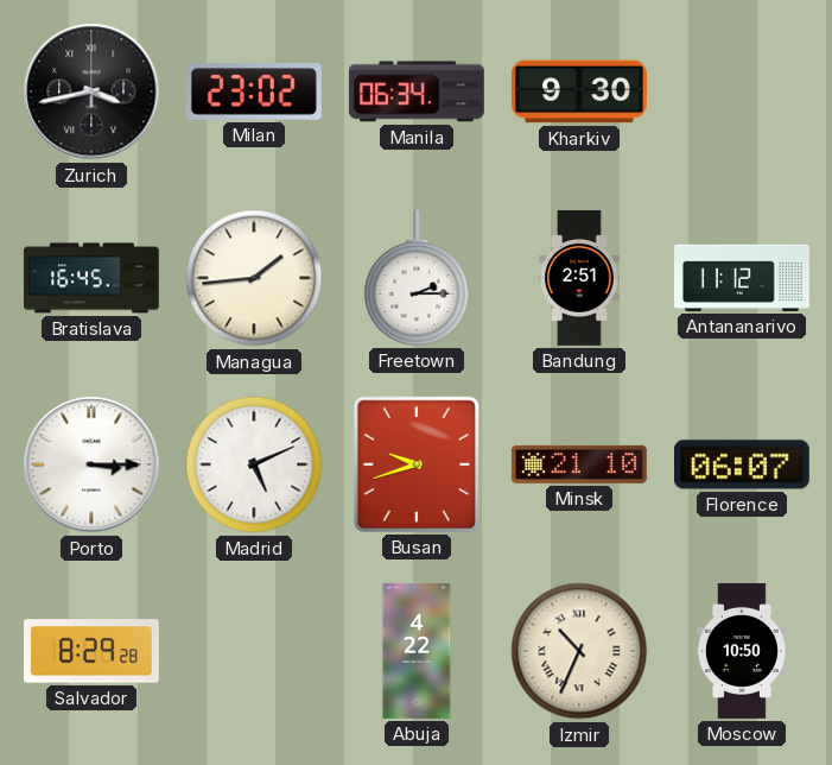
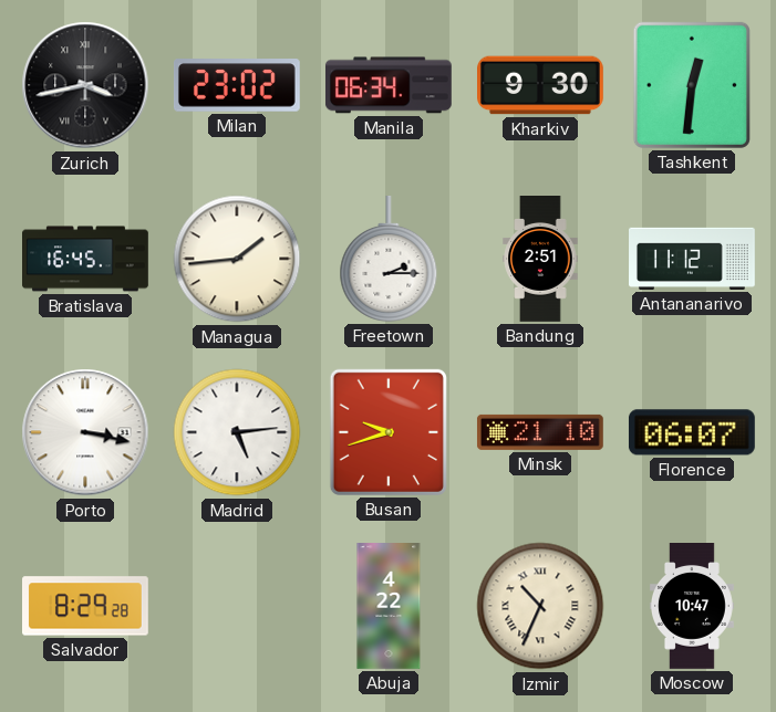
Tashkent: none -> 12:31
Porto: 3:15 -> 3:17
Madrid: 5:11 -> 5:14
Moscow: 10:50 -> 10:47
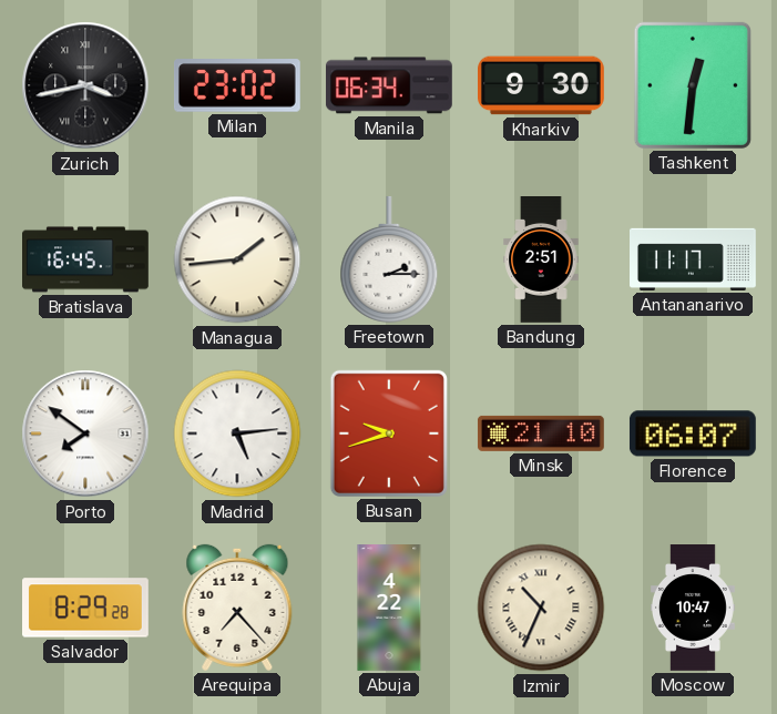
Antananarivo: 11:12 -> 11:17
Porto: 3:17 -> 7:51
Arequipa: none -> 7:23
